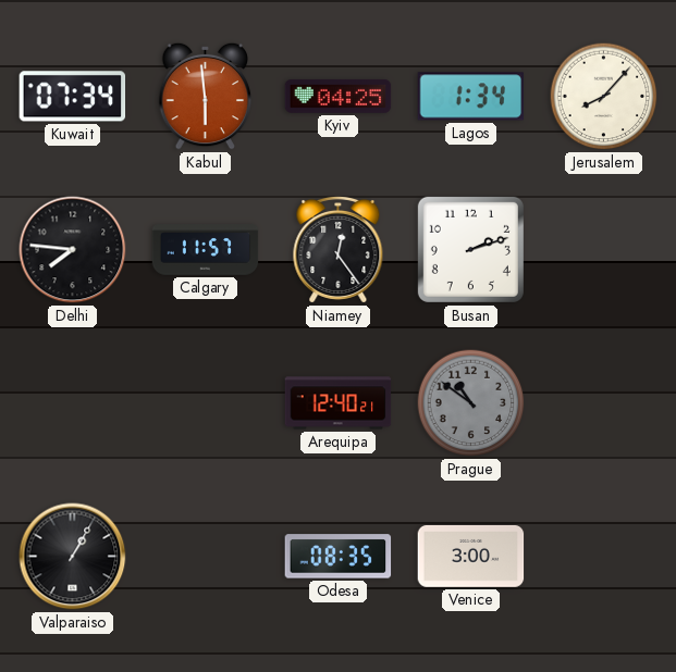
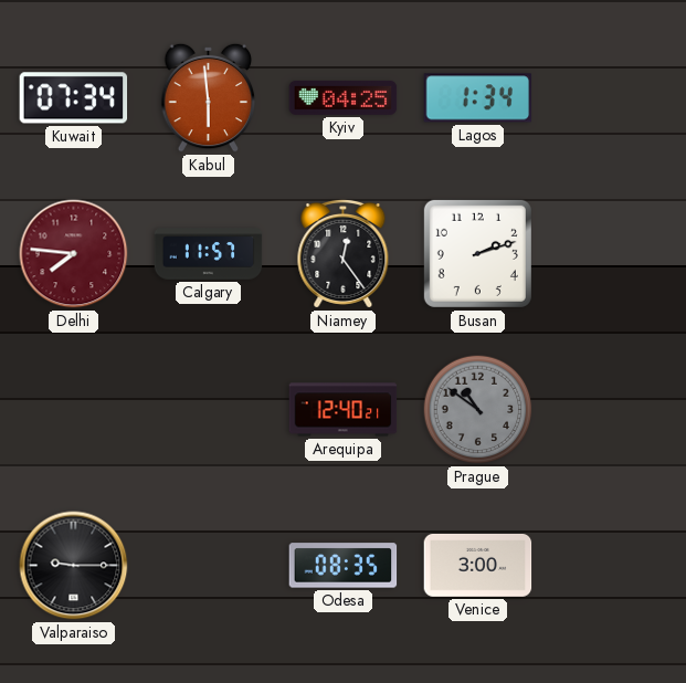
Jerusalem: 8:07 -> none
Delhi dial: black -> burgundy
Valparaiso: 1:05 -> 9:15
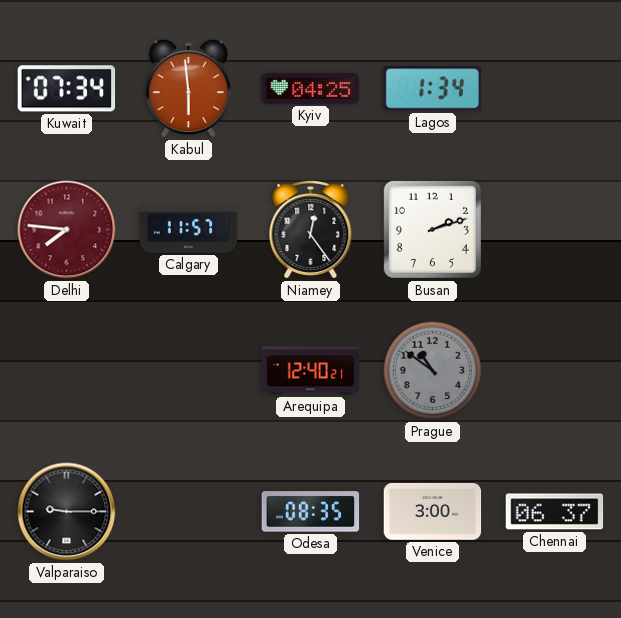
Chennai: none -> 06:37
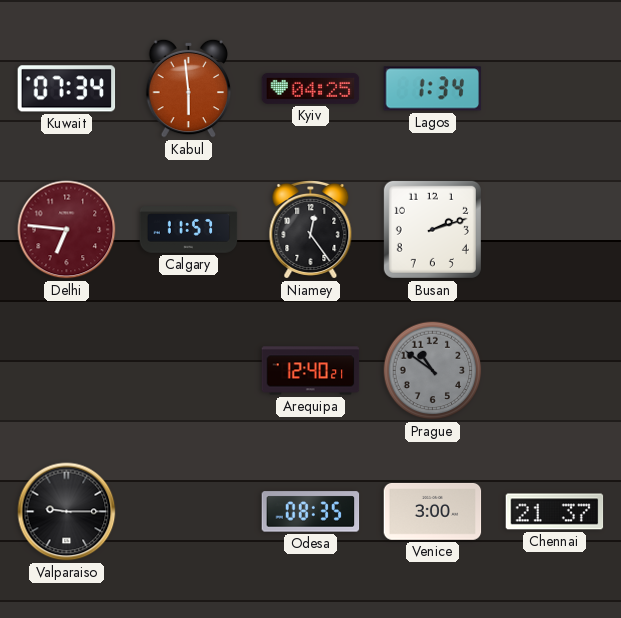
Delhi: 7:46 -> 6:46
Chennai: 06:37 -> 21:37
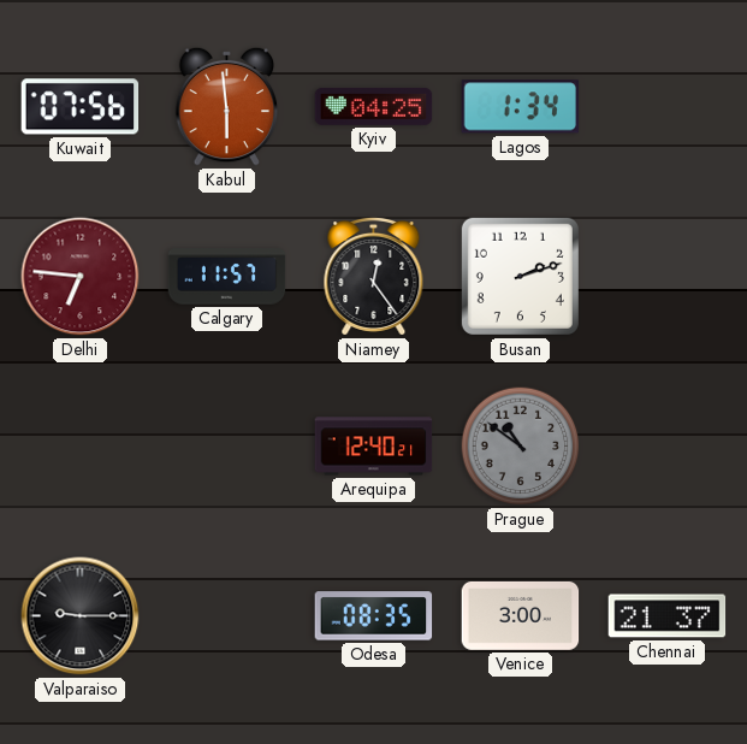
Kuwait: 07:34 -> 07:56
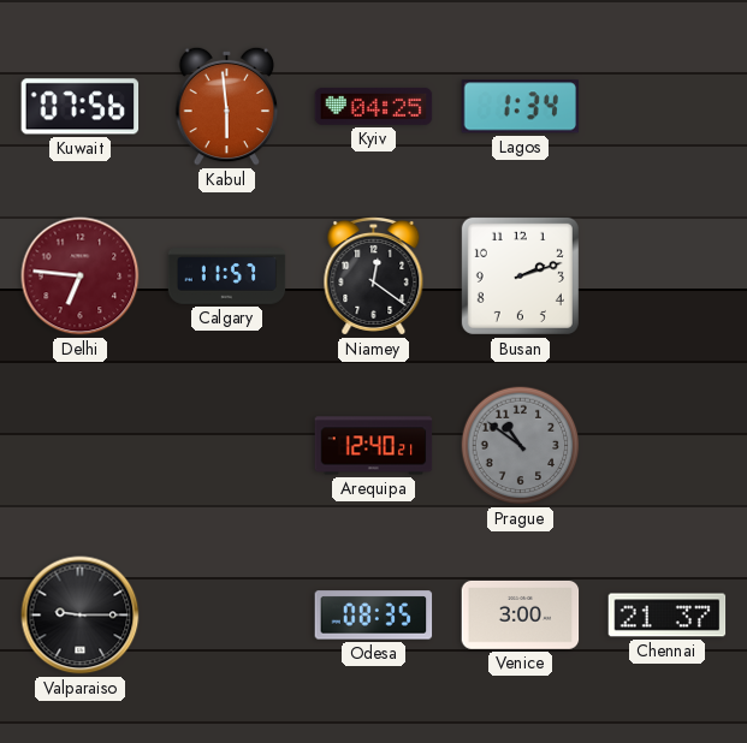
Niamey: 12:24 -> 12:21
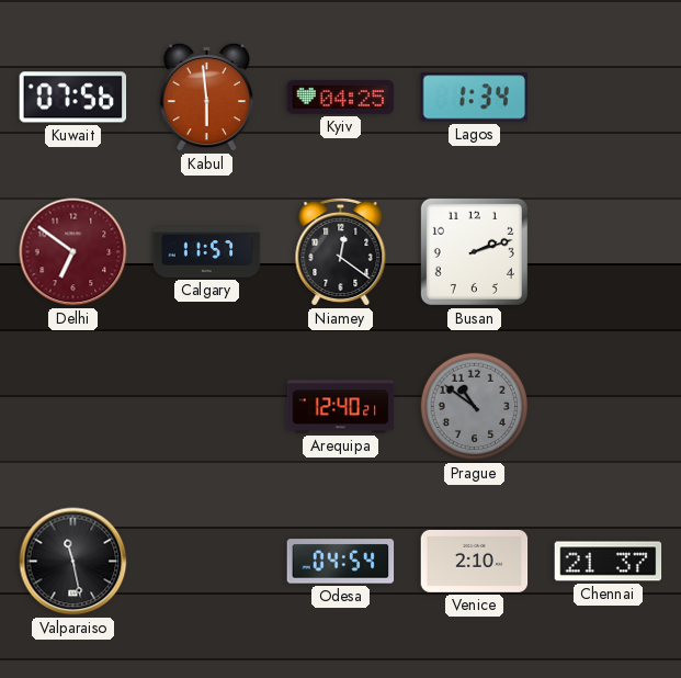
Delhi: 6:46 -> 6:51
Valparaiso: 9:15 -> 11:28
Odesa: 08:35 -> 04:54
Venice: 3:00 -> 2:10
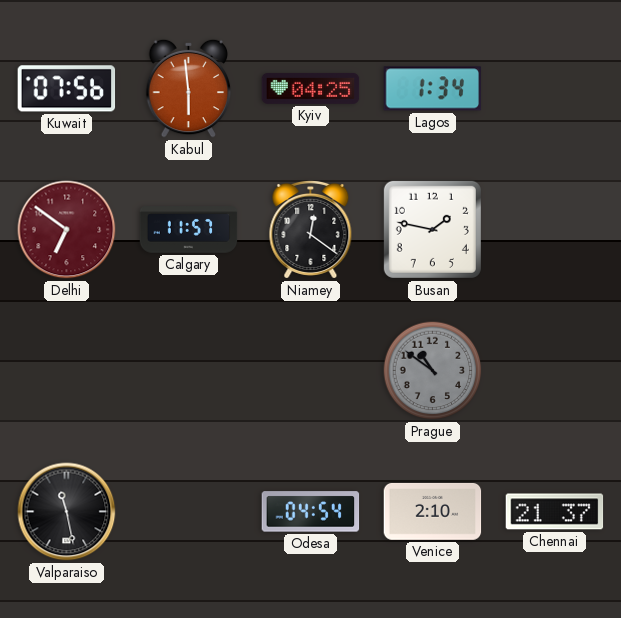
Busan: 2:12 -> 1:47
Arequipa: 12:40 -> none
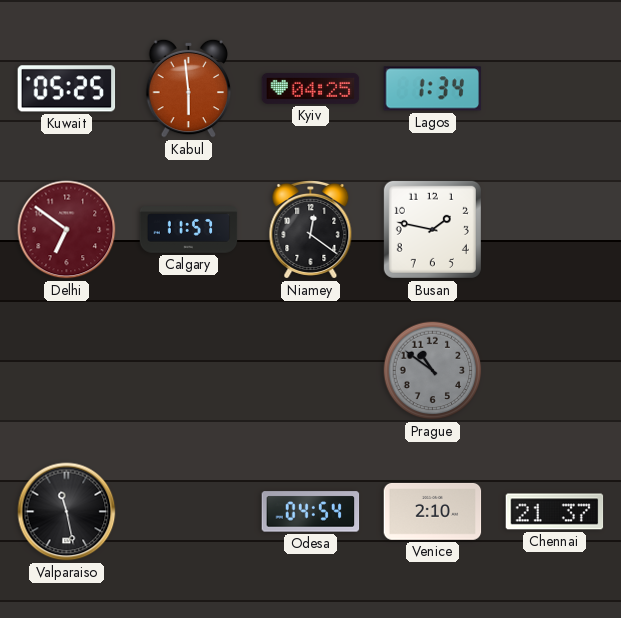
Kuwait: 07:56 -> 05:25
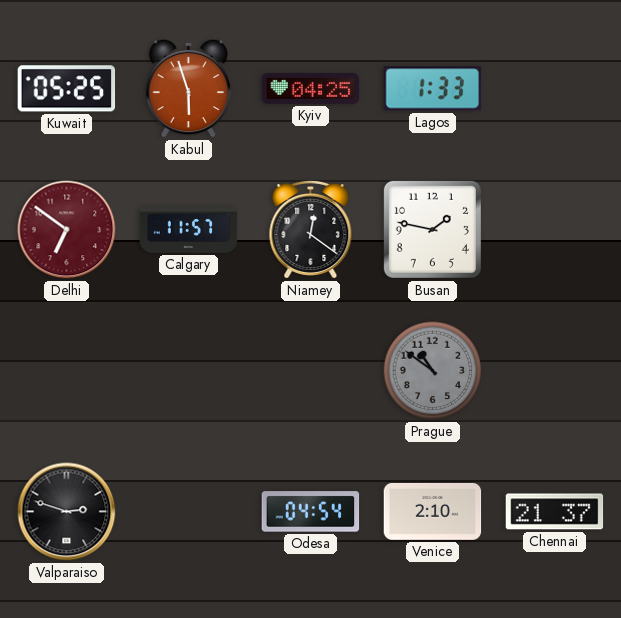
Kabul: 5:59 -> 5:57
Lagos: 1:34 -> 1:33
Valparaiso: 11:28 -> 2:48
